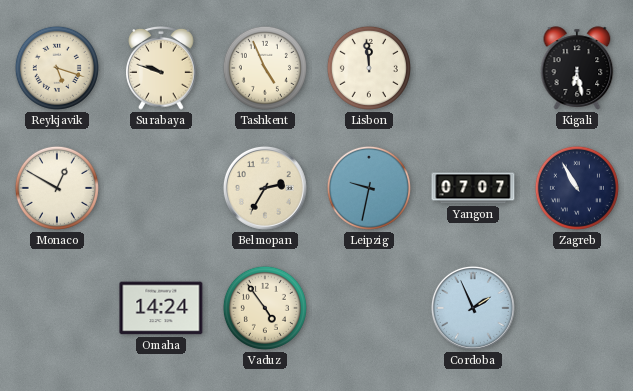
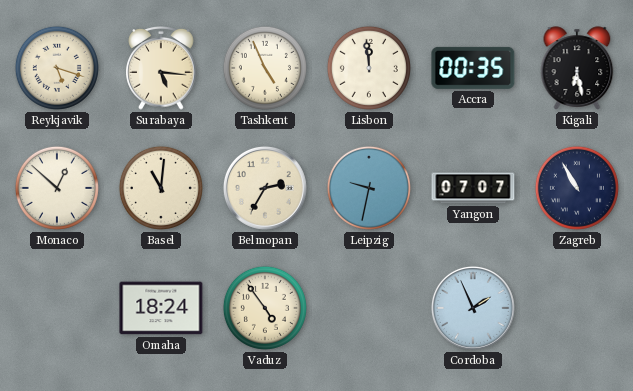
Surabaya: 9:48 -> 5:16
Accra: none -> 00:35
Monaco: 12:50 -> 12:52
Basel: none -> 11:01
Omaha: 14:24 -> 18:24
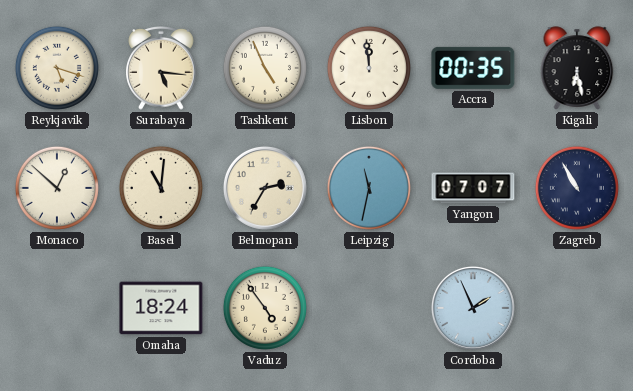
Leipzig: 9:32 -> 11:32
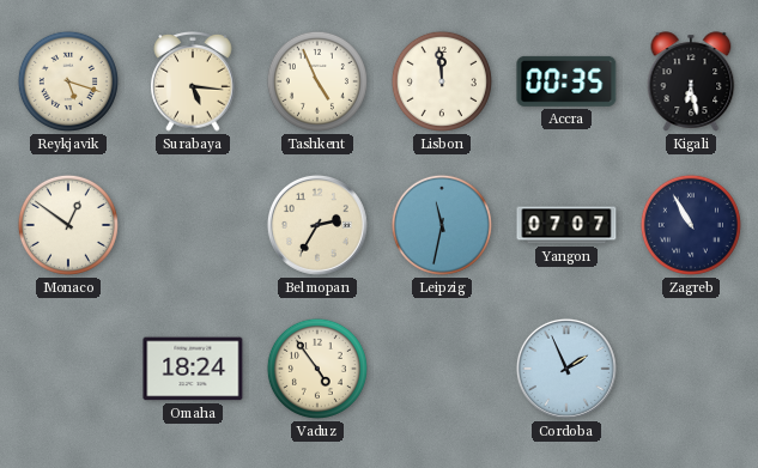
Monaco: 12:52 -> 12:51
Basel: 11:01 -> none
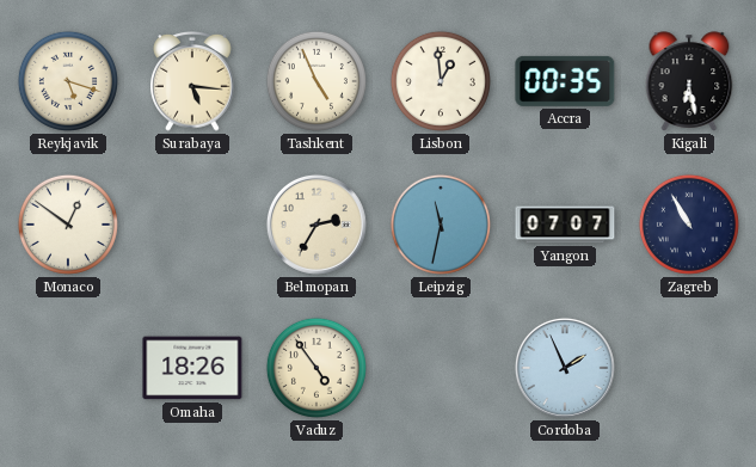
Lisbon: 11:59 -> 12:59
Omaha: 18:24 -> 18:26
